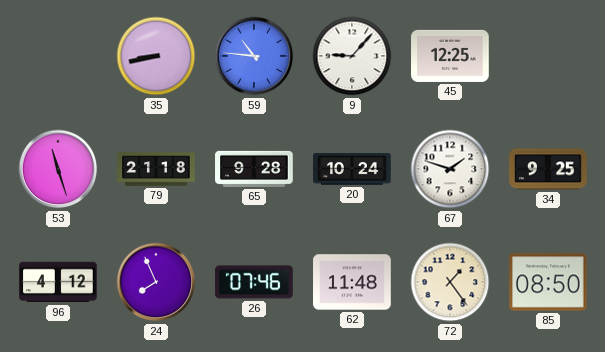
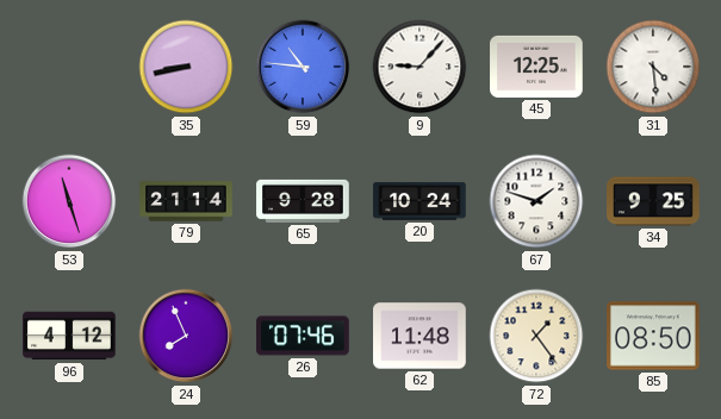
31: none -> 4:29
79: 21:18 -> 21:14
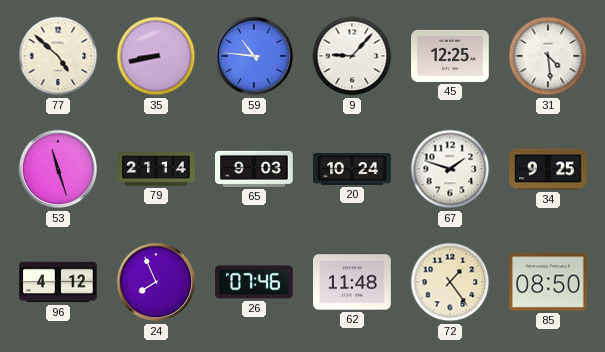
77: none -> 4:52
65: 9:28 -> 9:03
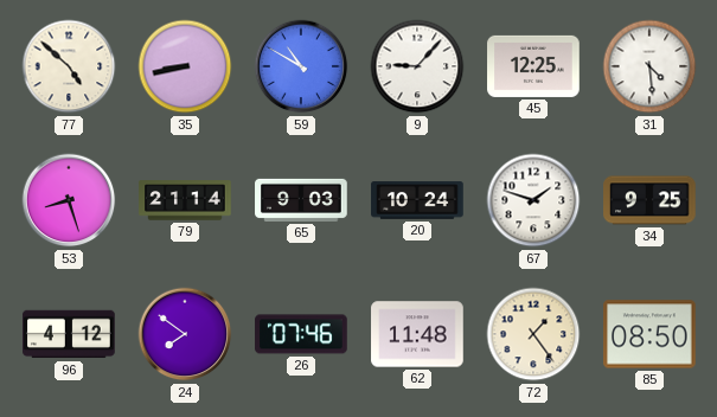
59: 10:46 -> 10:50
53: 11:27 -> 8:27
24: 7:56 -> 7:51
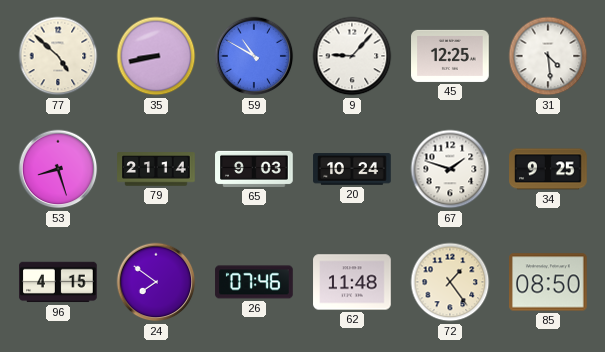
96: 4:12 -> 4:15
